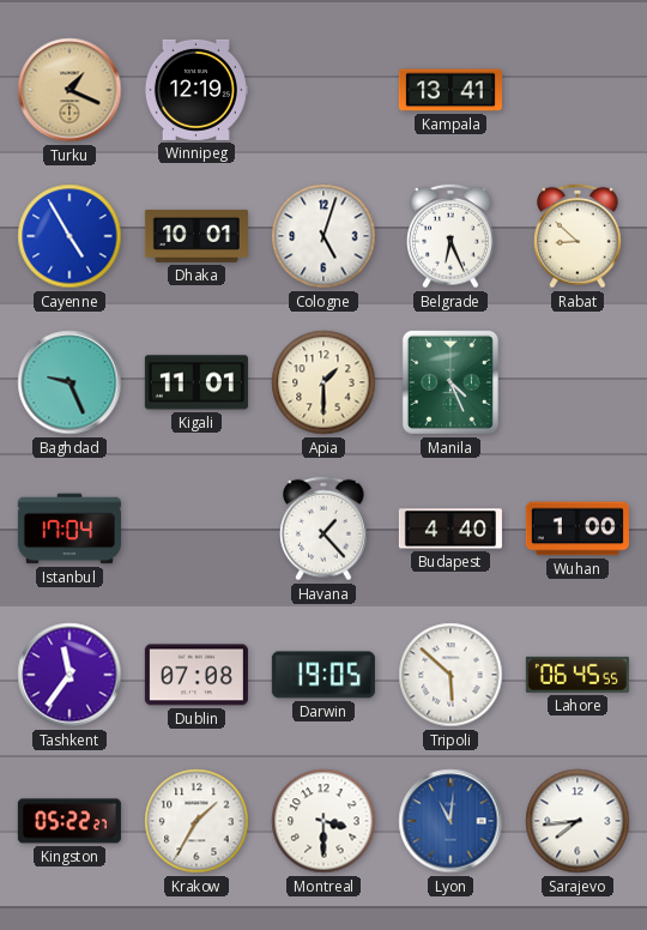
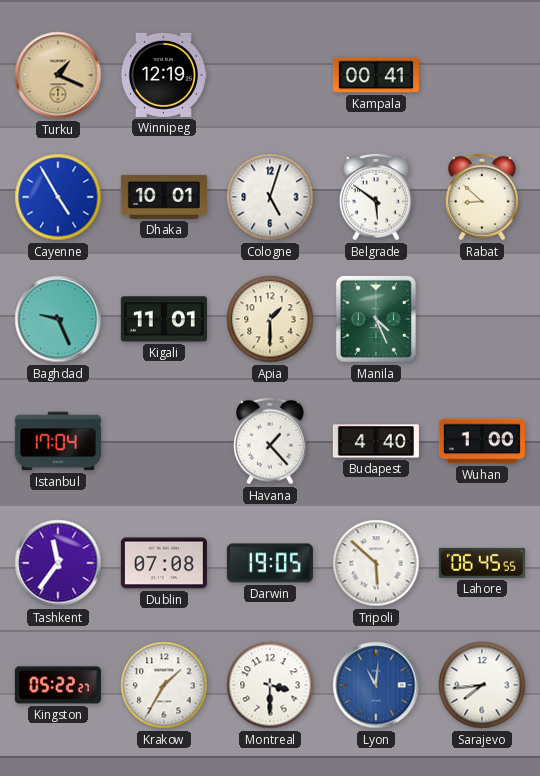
Kampala: 13:41 -> 00:41
Belgrade: 6:26 -> 5:51
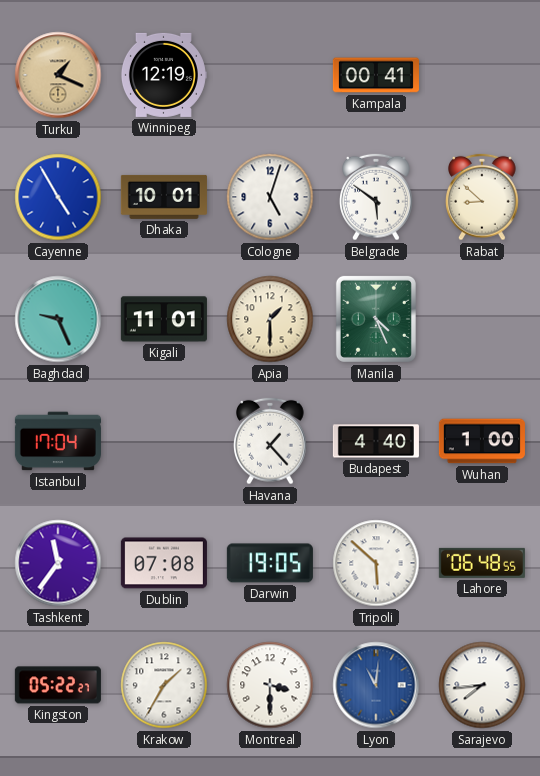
Lahore: 06:45 -> 06:48
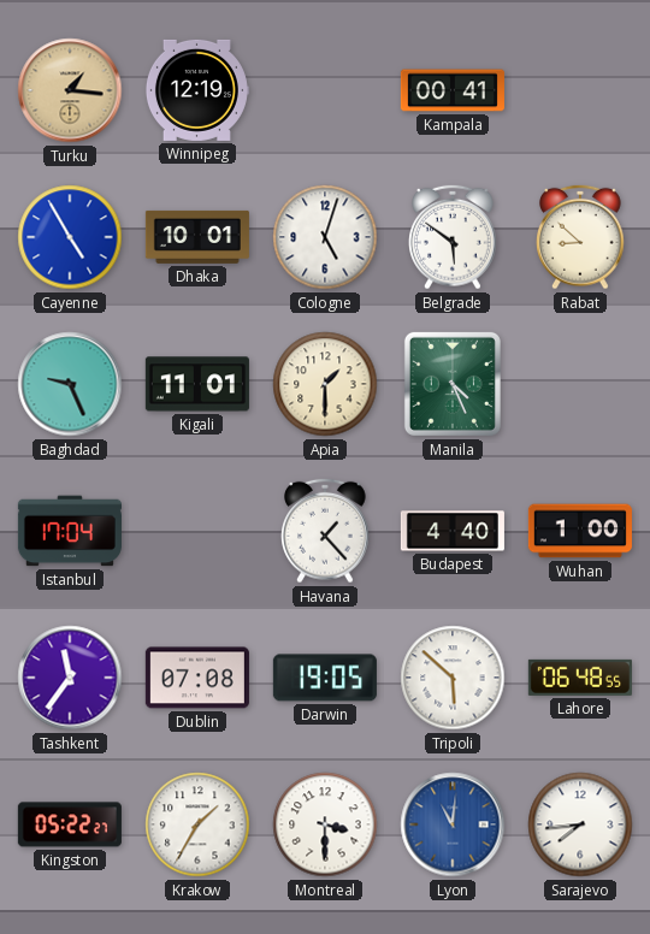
Turku: 1:19 -> 1:16
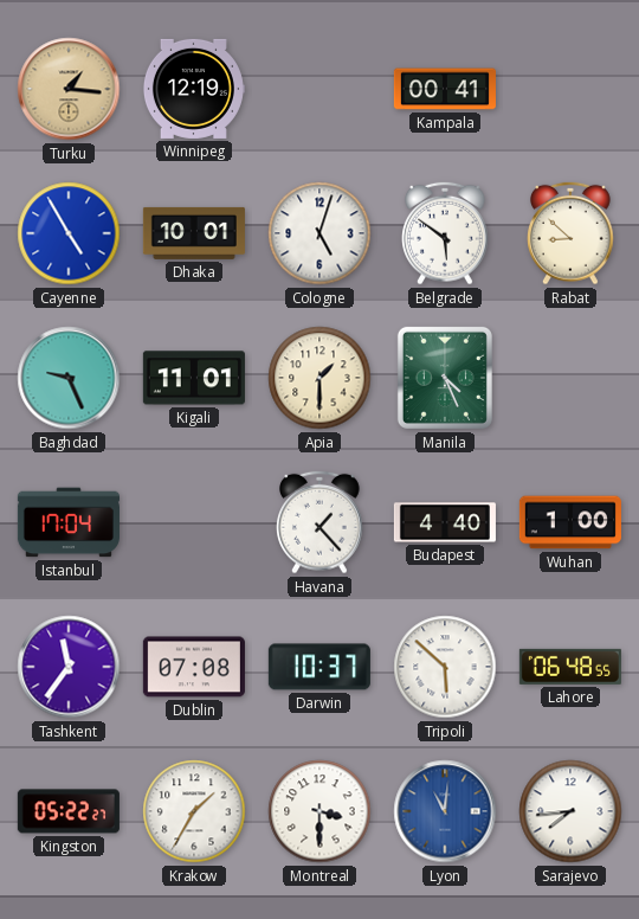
Darwin: 19:05 -> 10:37
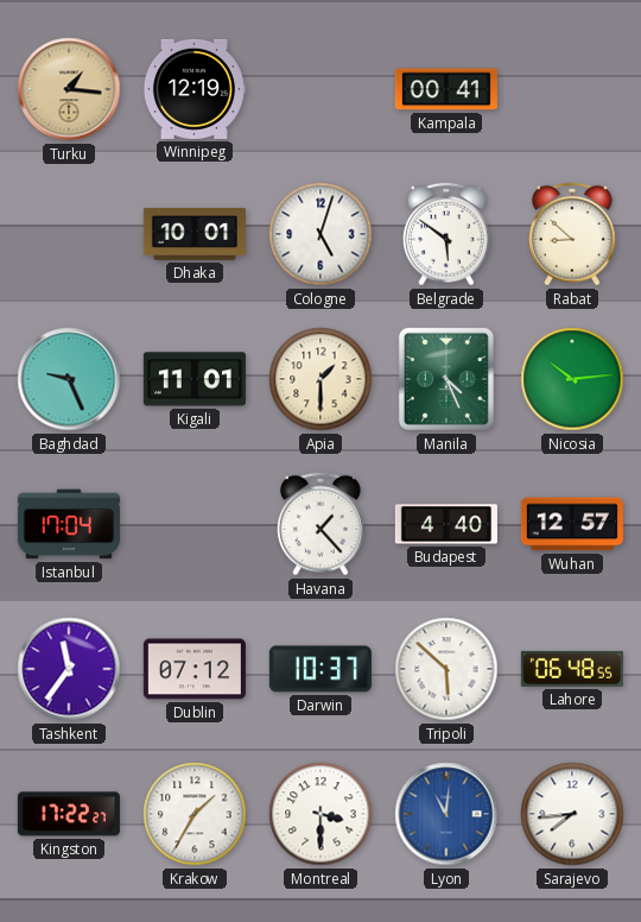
Cayenne: 4:55 -> none
Nicosia: none -> 10:14
Wuhan: 1:00 -> 12:57
Dublin: 07:08 -> 07:12
Kingston: 05:22 -> 17:22
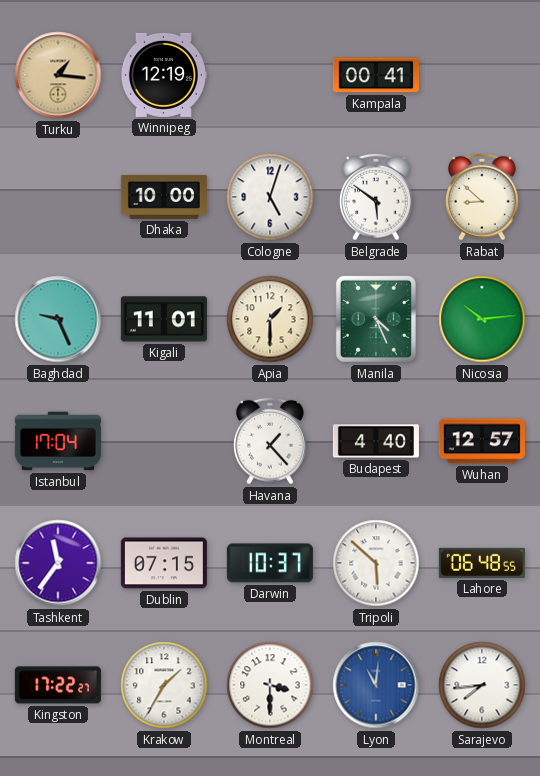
Dhaka: 10:01 -> 10:00
Dublin: 07:12 -> 07:15
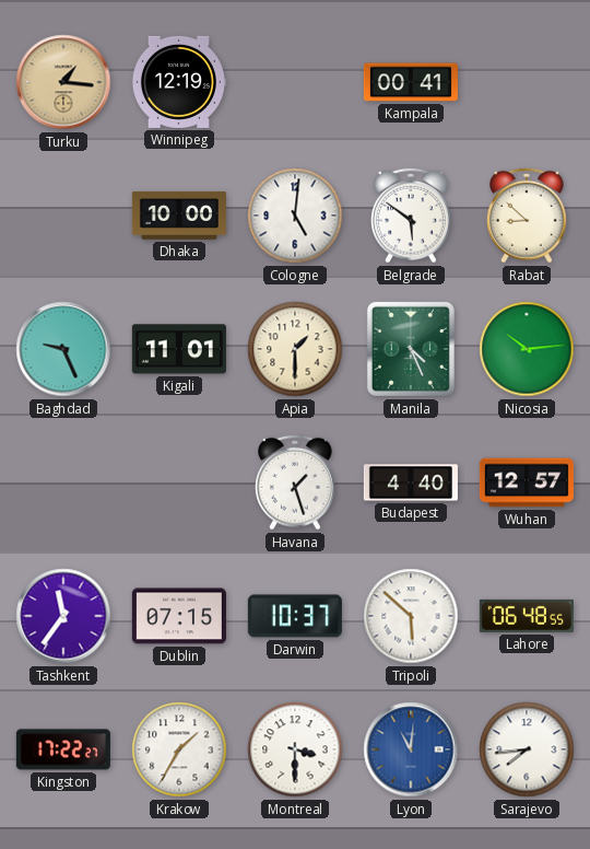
Cologne: 5:03 -> 5:01
Istanbul: 17:04 -> none
Havana: 1:23 -> 1:27
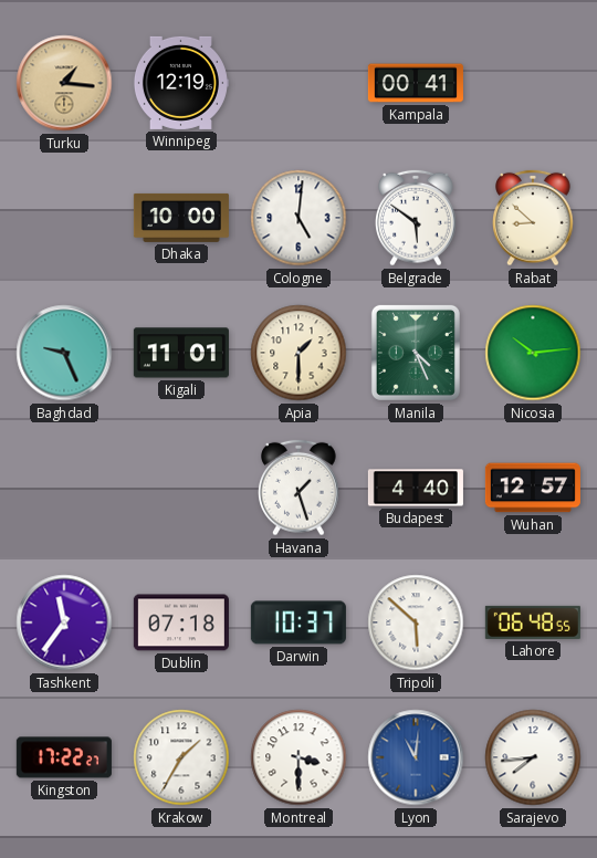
Dublin: 07:15 -> 07:18
